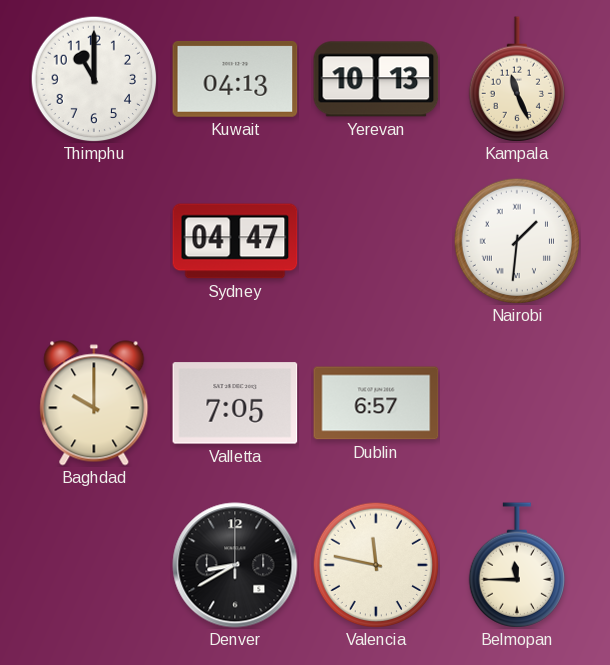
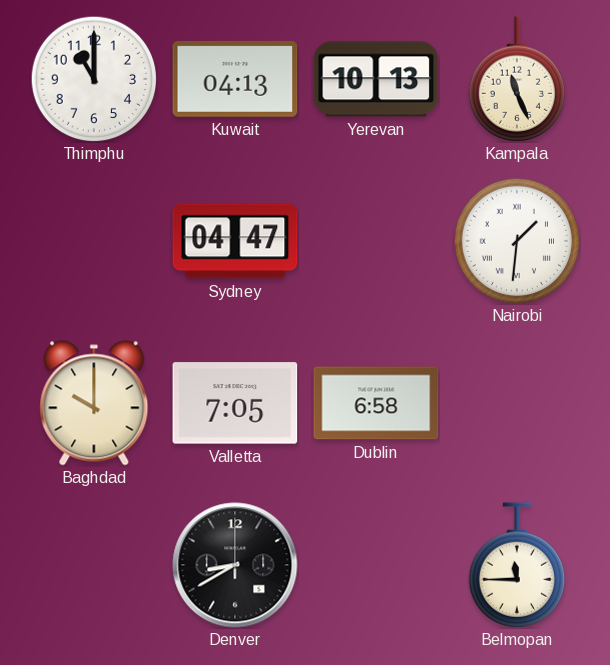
Dublin: 6:57 -> 6:58
Valencia: 11:47 -> none
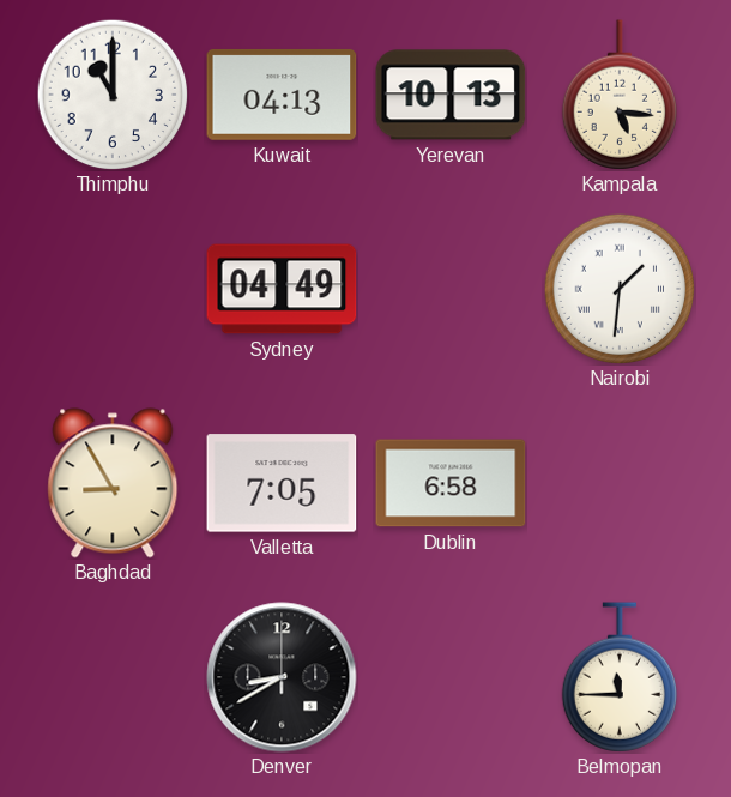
Kampala: 11:26 -> 5:16
Sydney: 04:47 -> 04:49
Baghdad: 10:00 -> 8:55
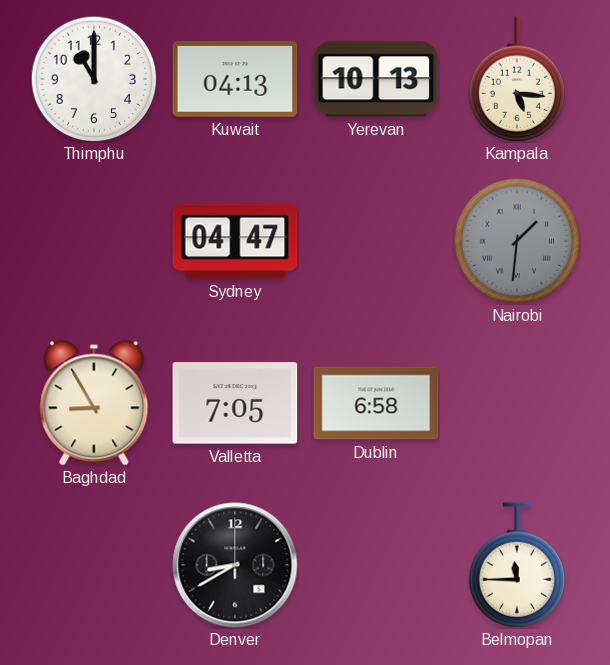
Sydney: 04:49 -> 04:47
Nairobi dial: white -> grey
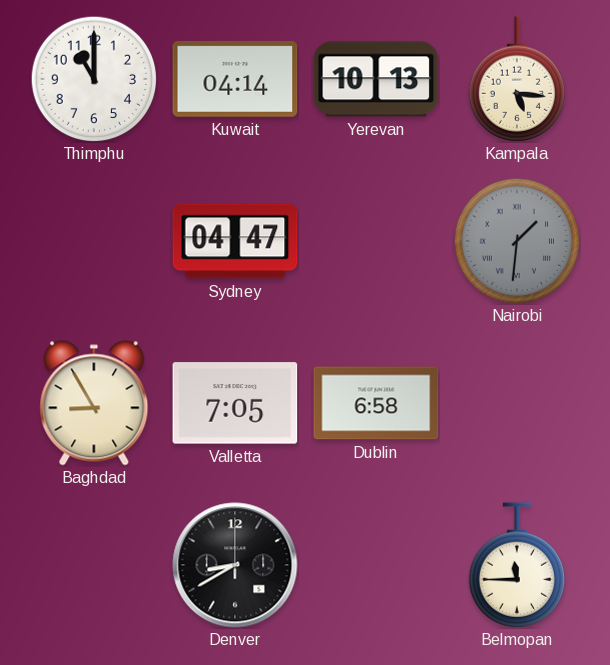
Kuwait: 04:13 -> 04:14
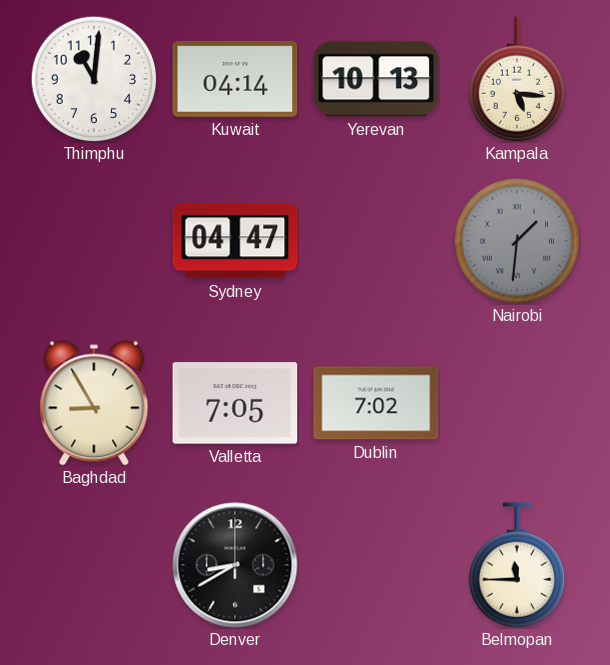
Thimphu: 11:00 -> 11:01
Dublin: 6:58 -> 7:02
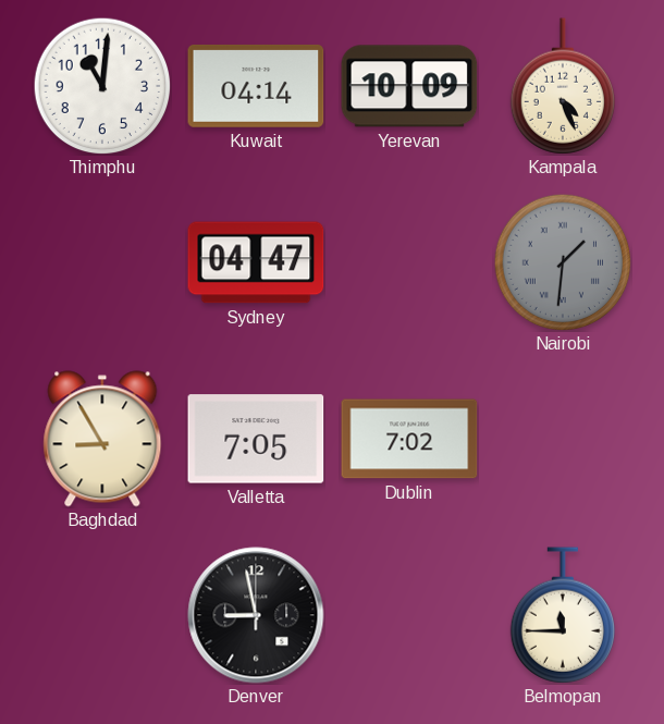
Yerevan: 10:13 -> 10:09
Kampala: 5:16 -> 4:26
Denver: 8:40 -> 8:58
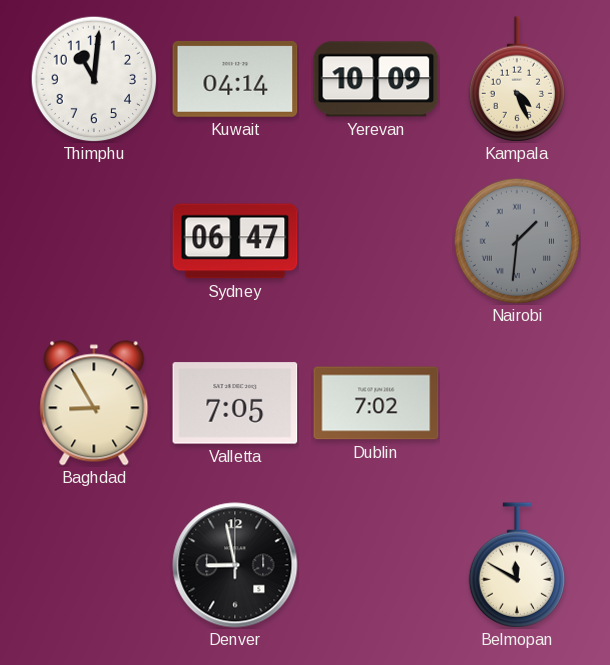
Sydney: 04:47 -> 06:47
Belmopan: 11:45 -> 11:50
